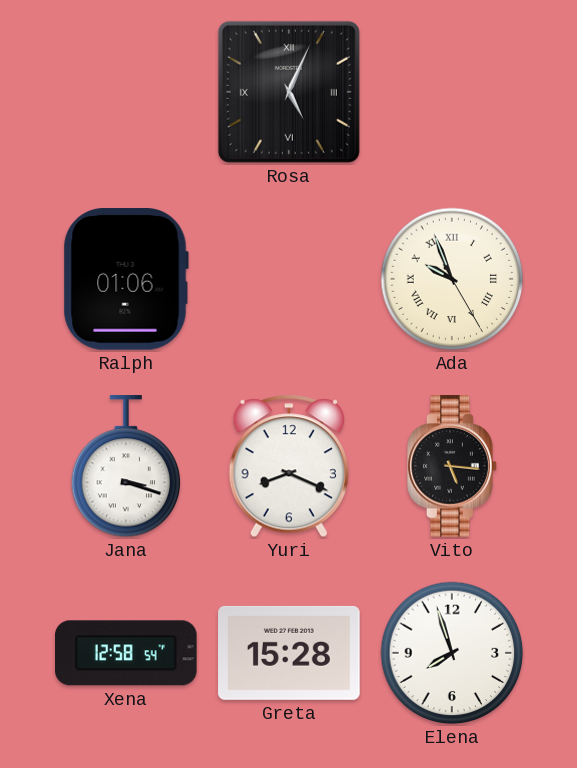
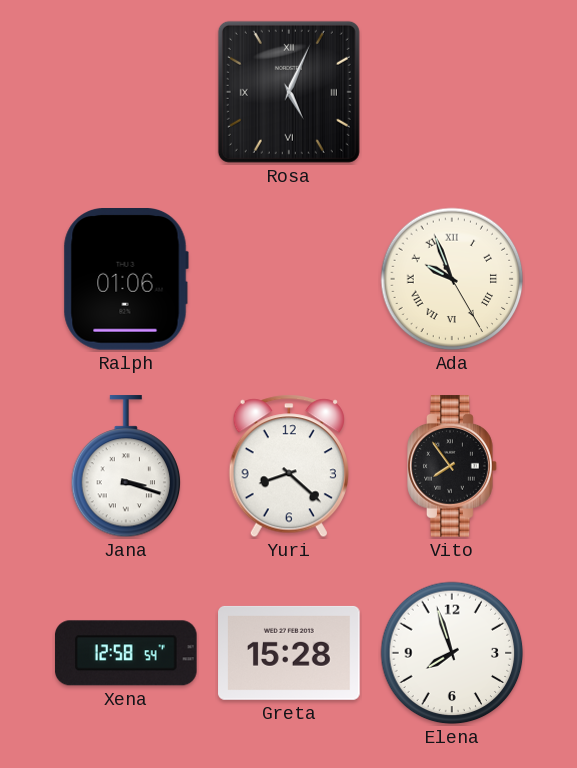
Yuri: 8:19 -> 8:22
Vito: 5:16 -> 7:54
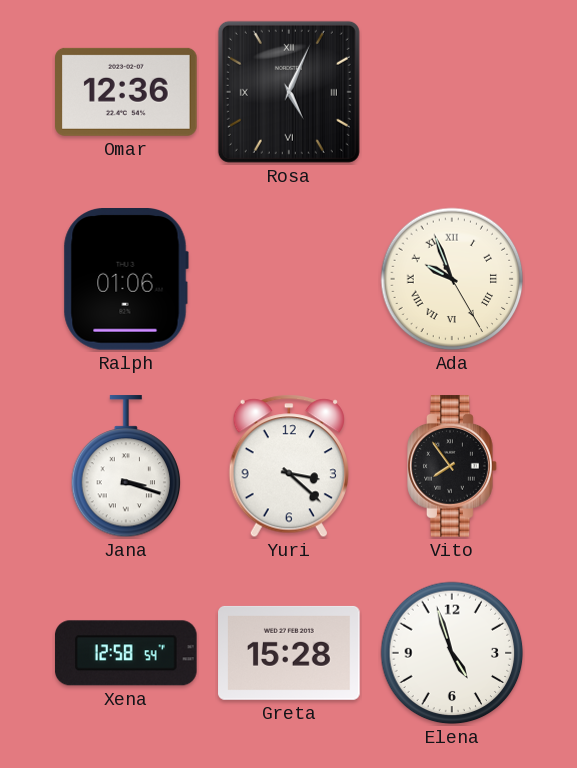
Omar: none -> 12:36
Yuri: 8:22 -> 3:22
Elena: 7:57 -> 4:57
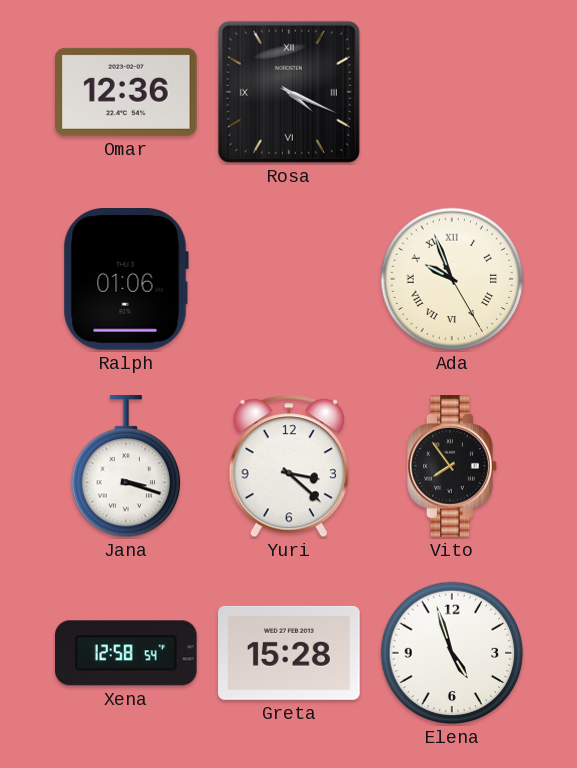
Rosa: 5:04 -> 4:19
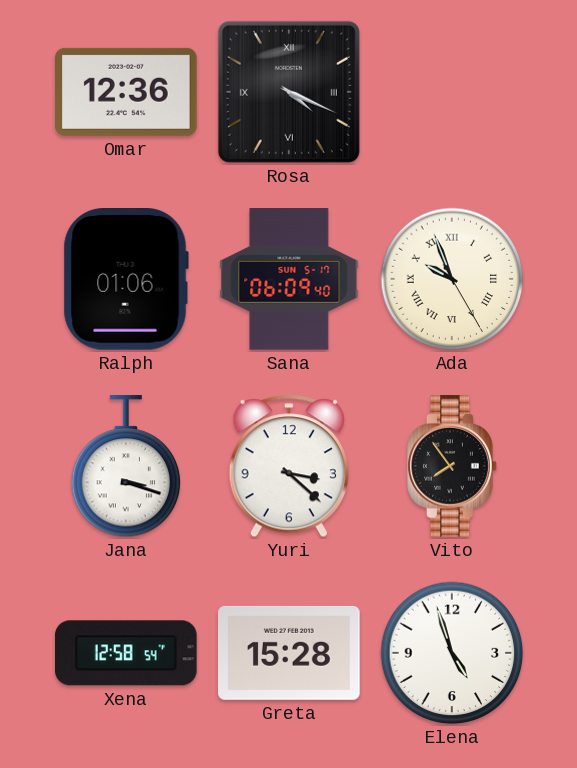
Sana: none -> 06:09
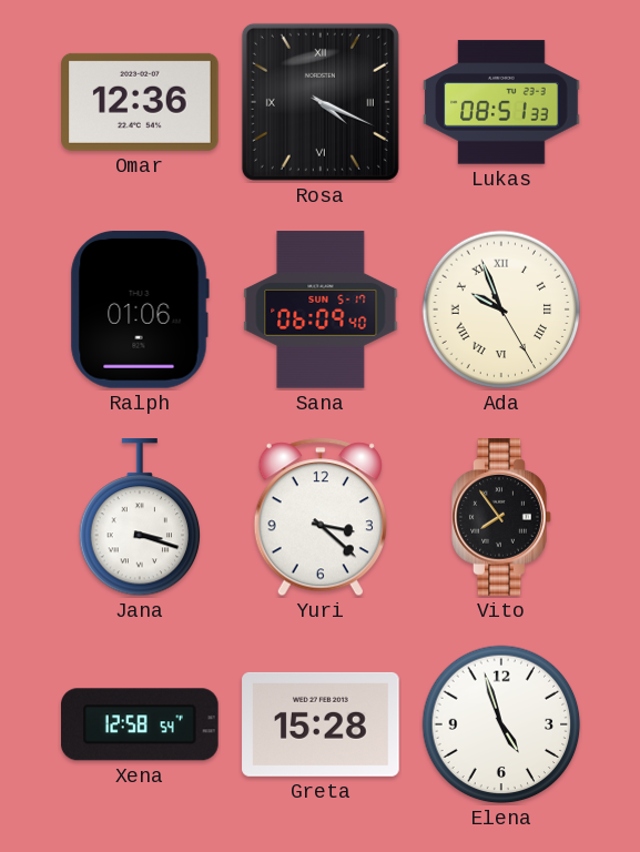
Lukas: none -> 08:51
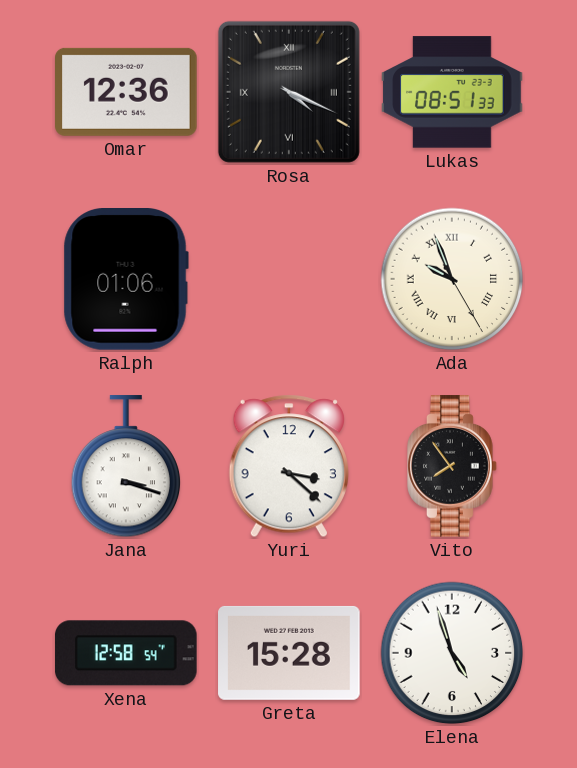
Sana: 06:09 -> none
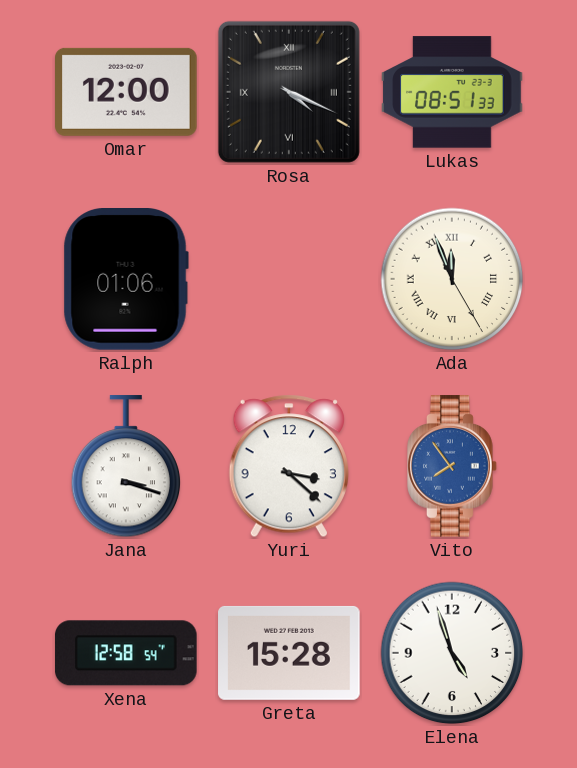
Omar: 12:36 -> 12:00
Ada: 9:56 -> 11:56
Vito dial: black -> blue
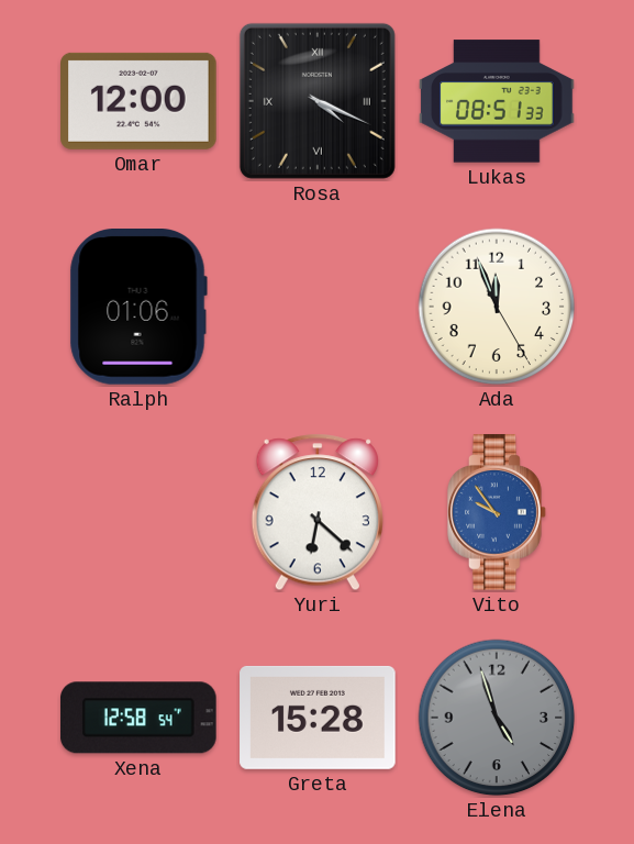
Ada numerals: Roman -> Arabic
Jana: 3:18 -> none
Yuri: 3:22 -> 6:22
Vito: 7:54 -> 9:54
Elena dial: white -> grey
